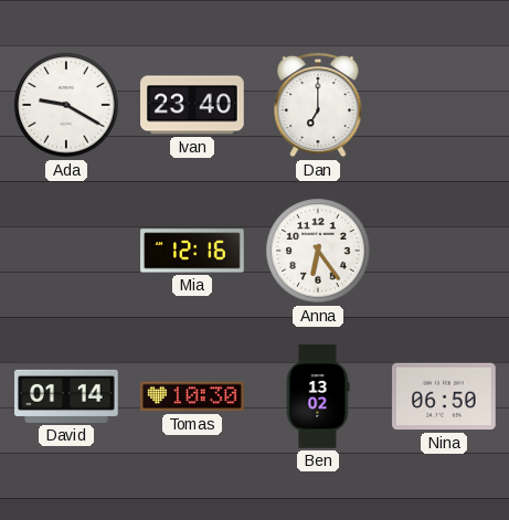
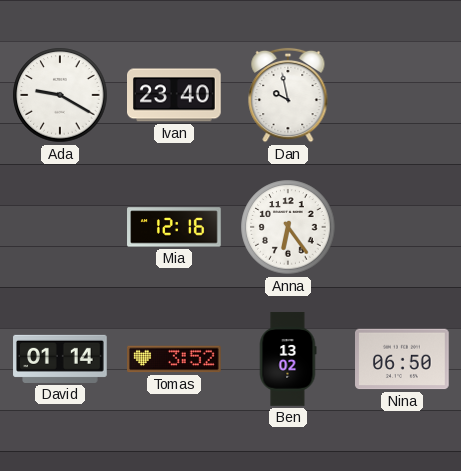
Dan: 7:00 -> 9:58
Tomas: 10:30 -> 3:52
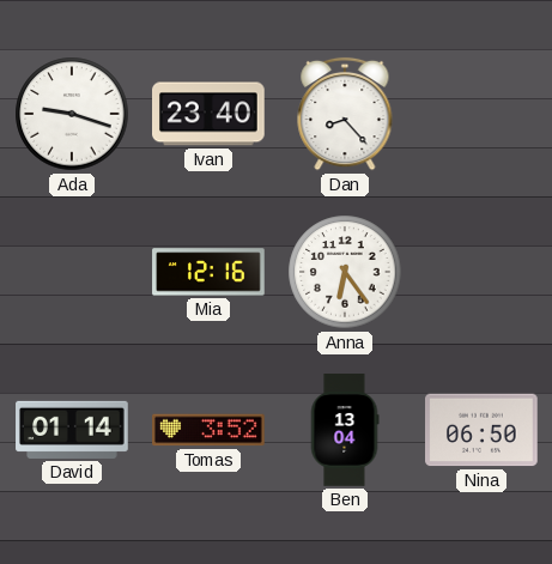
Ada: 9:20 -> 9:18
Dan: 9:58 -> 8:23
Ben: 13:02 -> 13:04
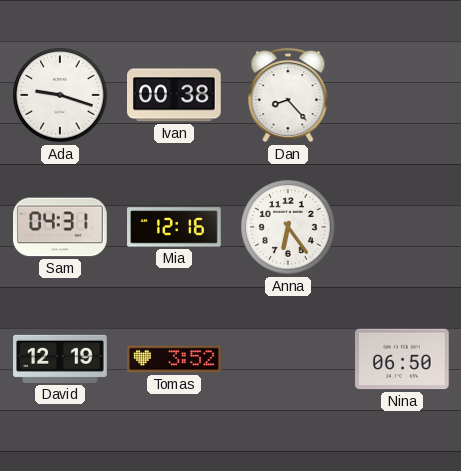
Ivan: 23:40 -> 00:38
Sam: none -> 04:31
David: 01:14 -> 12:19
Ben: 13:04 -> none
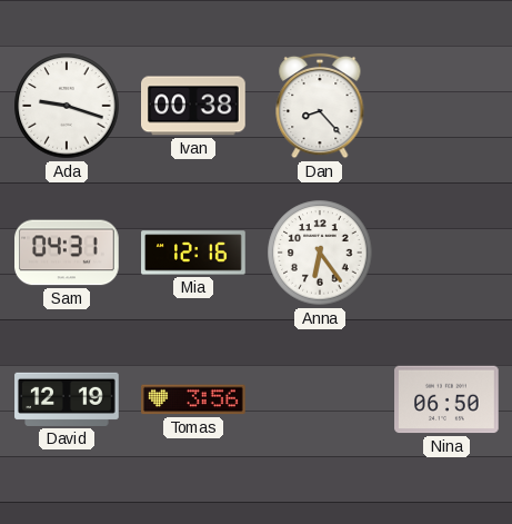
Tomas: 3:52 -> 3:56
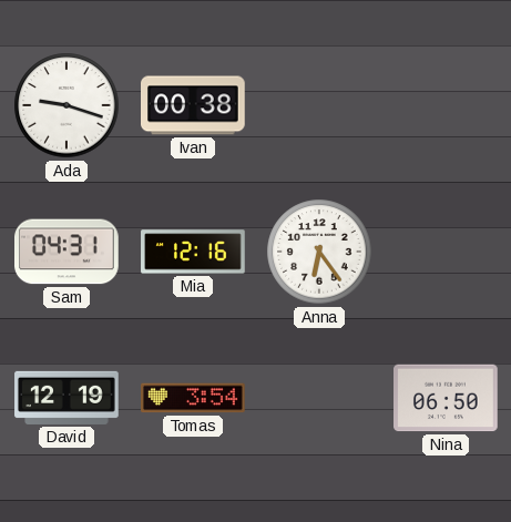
Dan: 8:23 -> none
Tomas: 3:56 -> 3:54
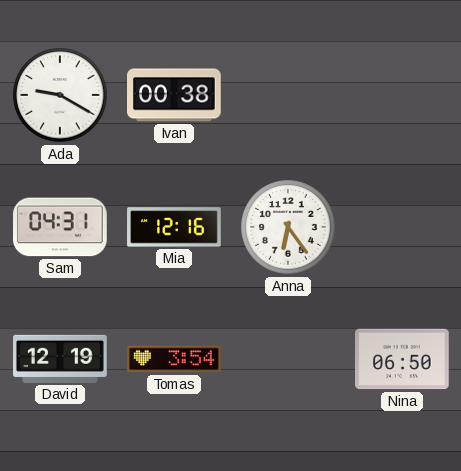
Ada: 9:18 -> 9:20
